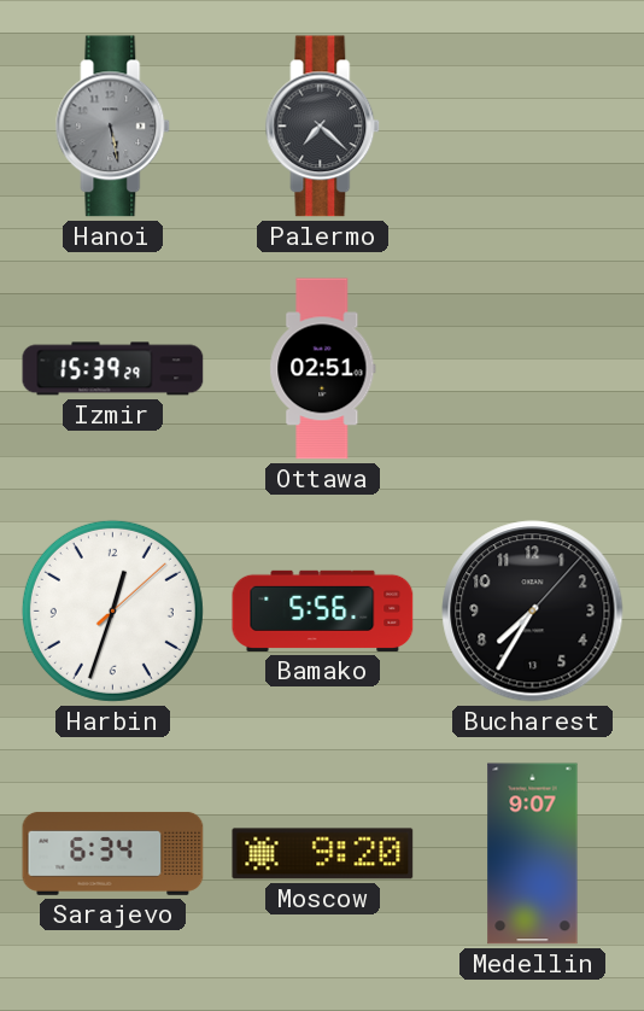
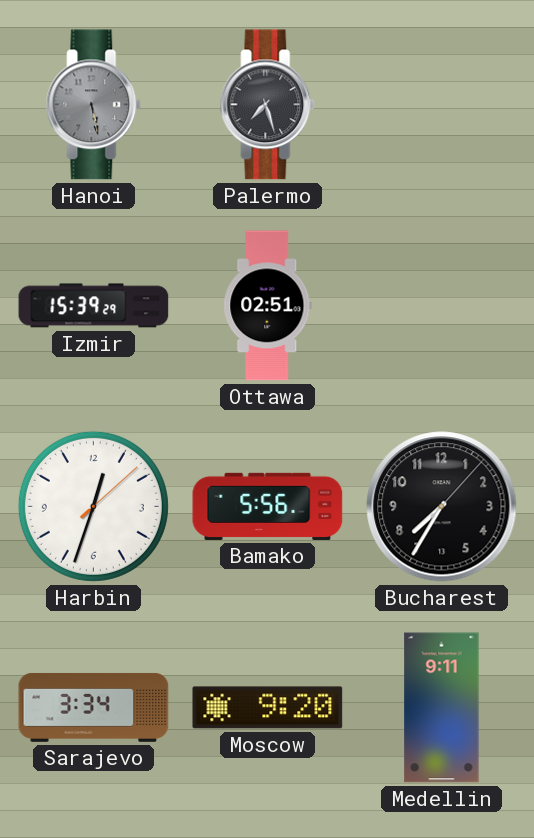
Palermo: 7:22 -> 7:27
Sarajevo: 6:34 -> 3:34
Medellin: 9:07 -> 9:11
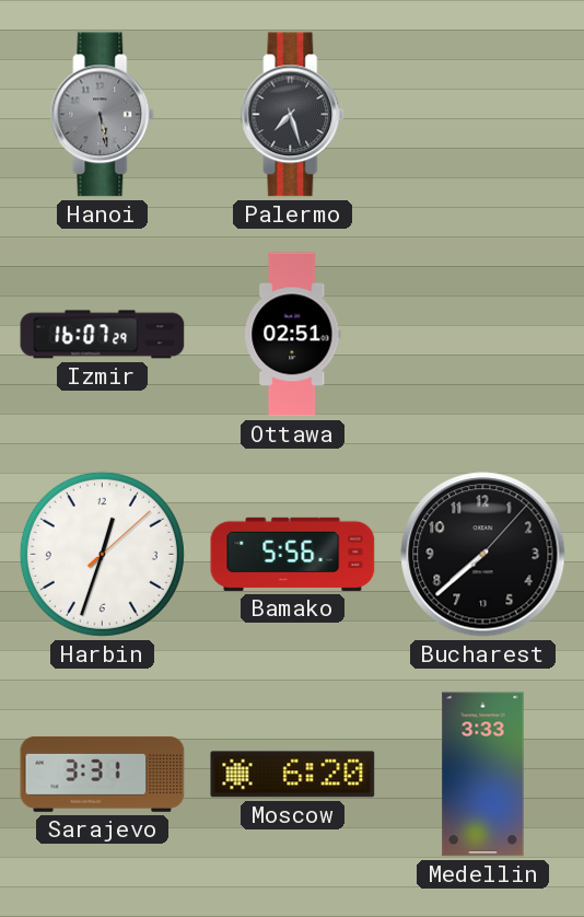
Izmir: 15:39 -> 16:07
Bucharest: 7:35 -> 7:38
Sarajevo: 3:34 -> 3:31
Moscow: 9:20 -> 6:20
Medellin: 9:11 -> 3:33
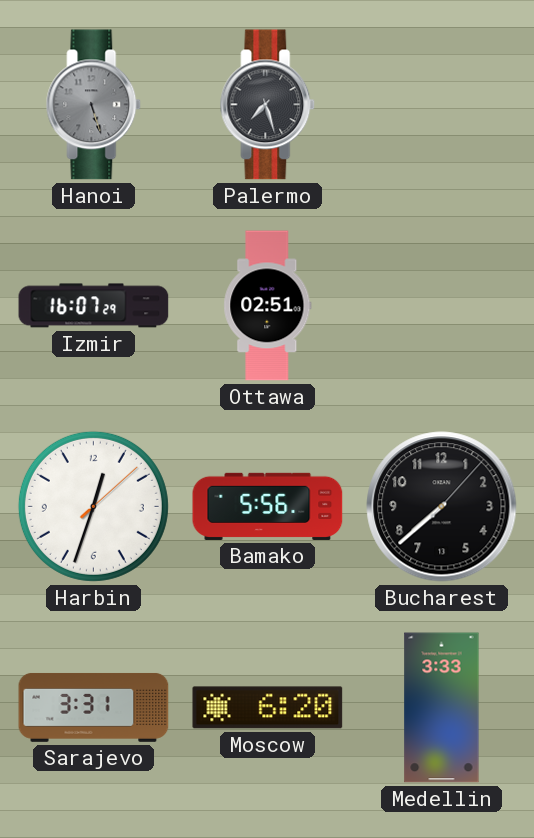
Hanoi: 5:28 -> 5:27
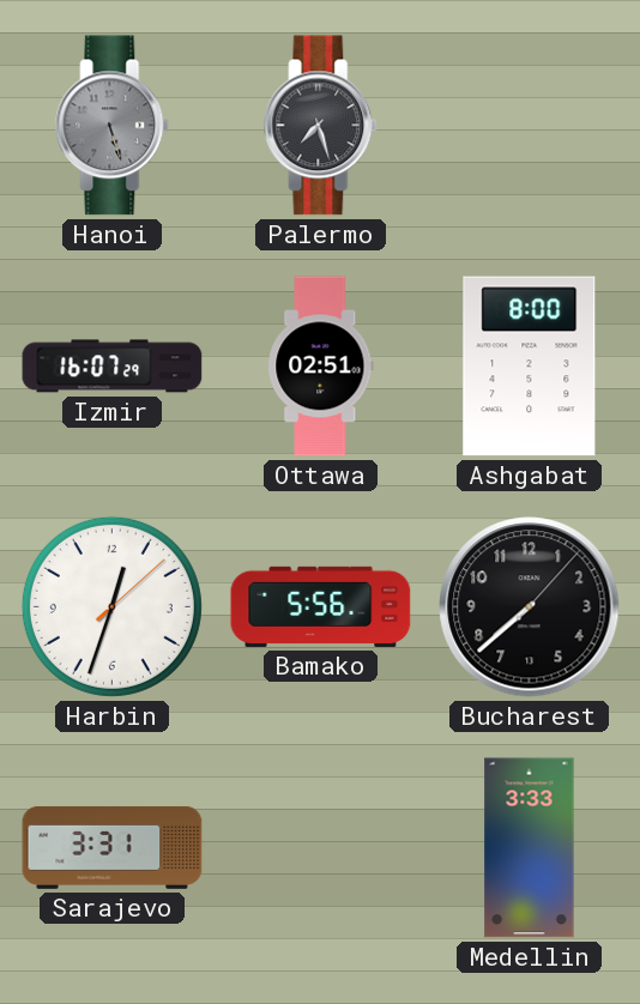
Ashgabat: none -> 8:00
Moscow: 6:20 -> none
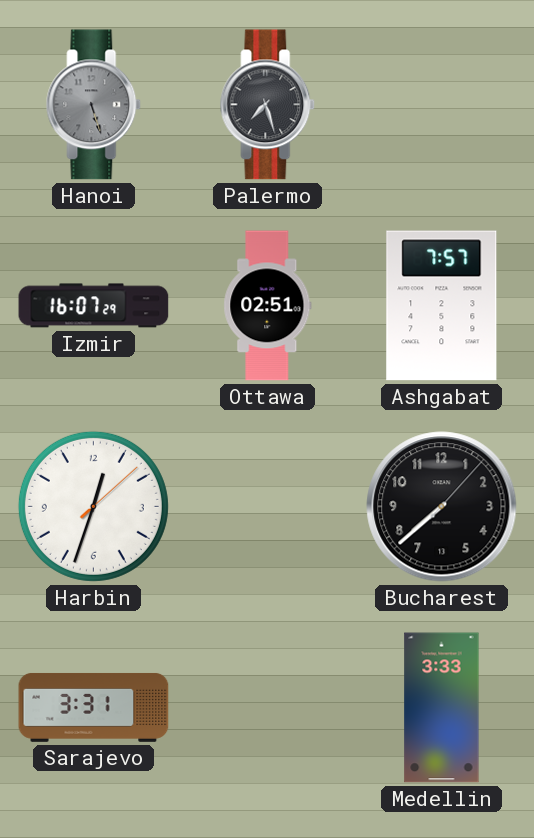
Ashgabat: 8:00 -> 7:57
Bamako: 5:56 -> none
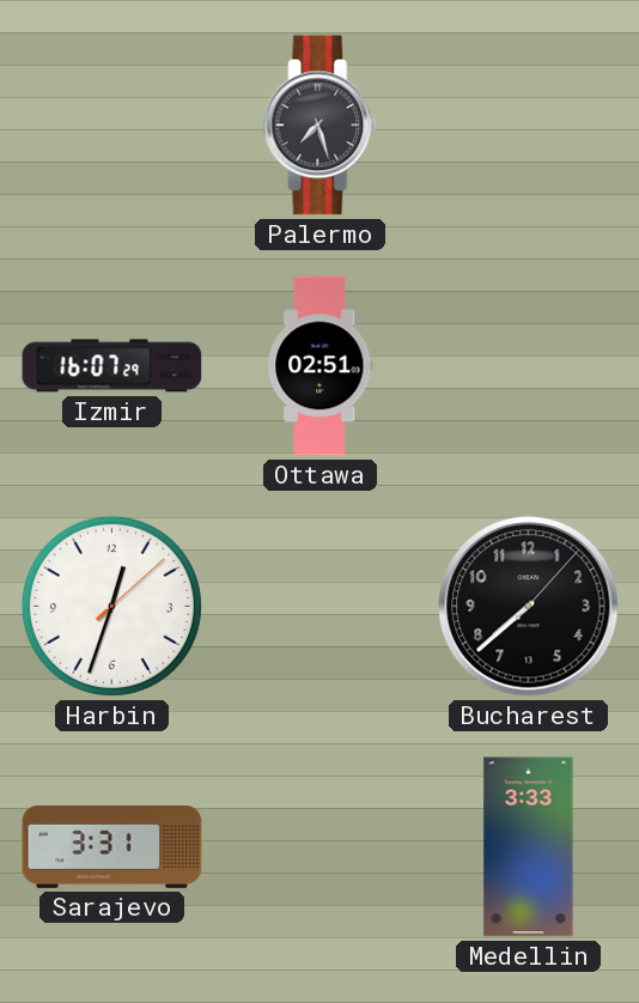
Hanoi: 5:27 -> none
Ashgabat: 7:57 -> none
